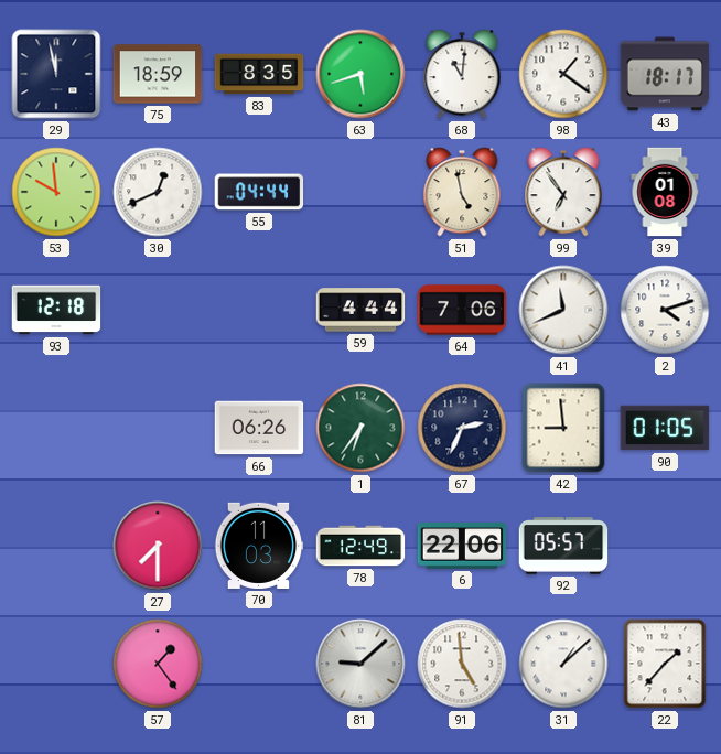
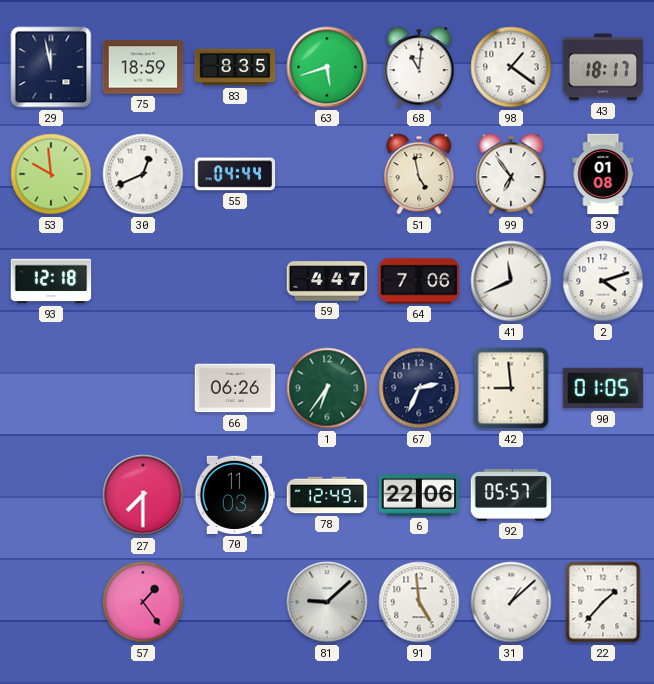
59: 4:44 -> 4:47
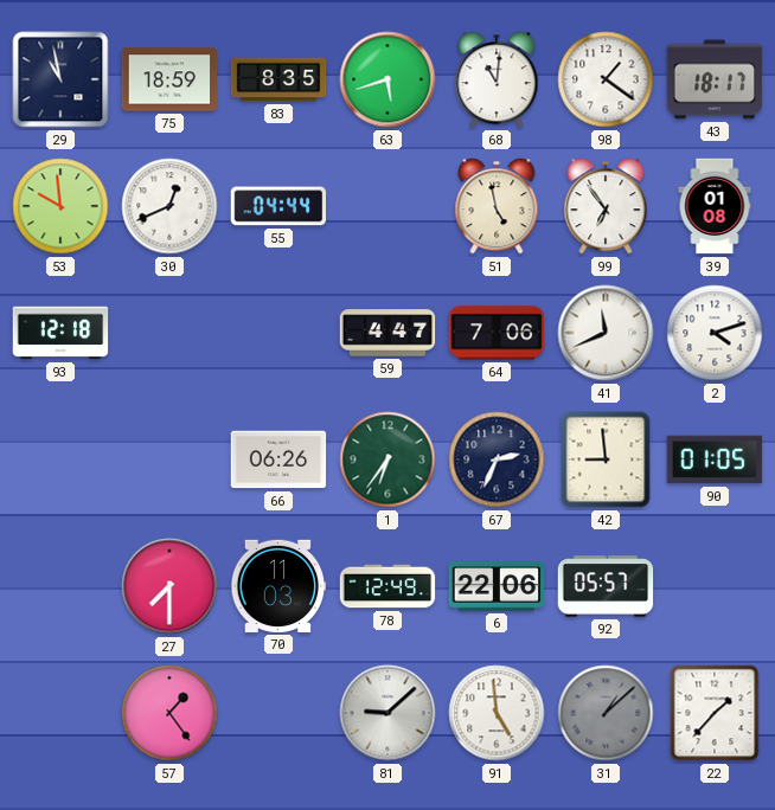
29: 11:58 -> 10:58
31 dial: white -> grey
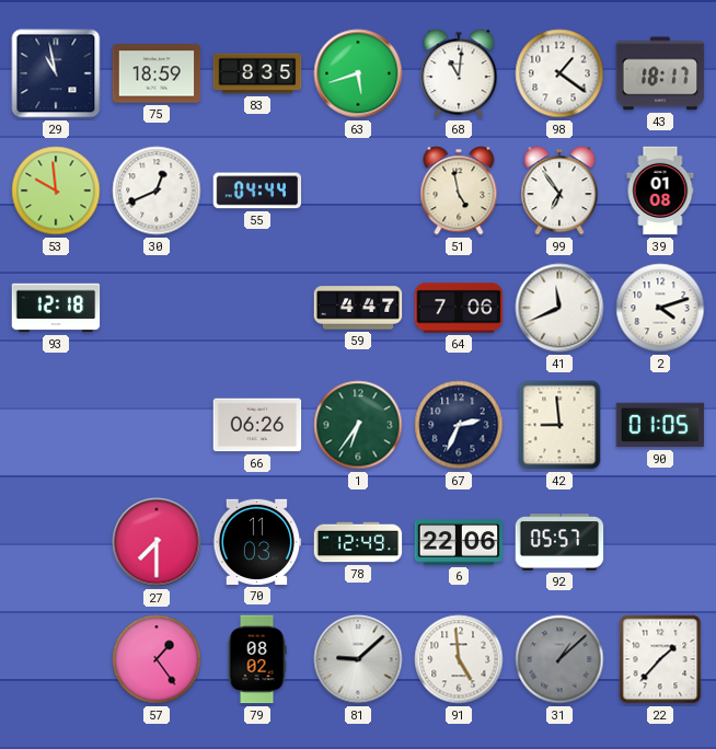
79: none -> 08:02
